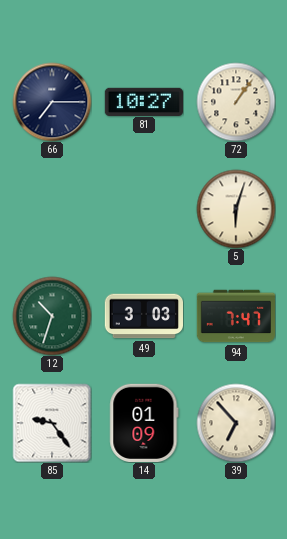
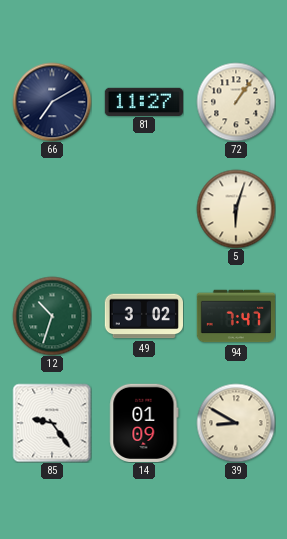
66: 7:15 -> 7:10
81: 10:27 -> 11:27
49: 3:03 -> 3:02
39: 6:53 -> 8:50
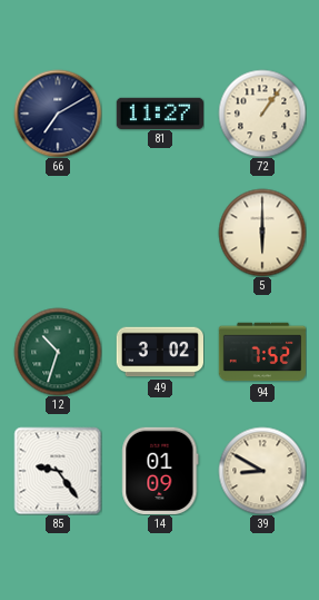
5: 6:03 -> 6:00
94: 7:47 -> 7:52
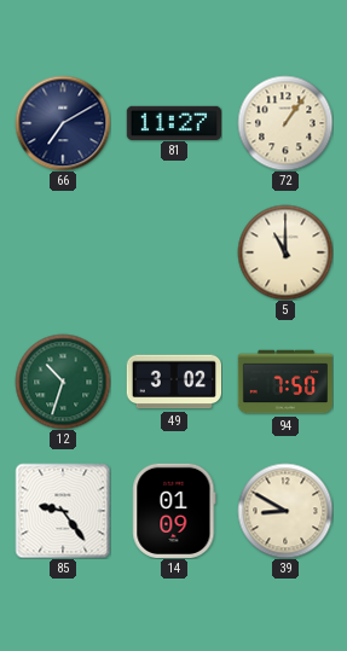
5: 6:00 -> 11:00
94: 7:52 -> 7:50
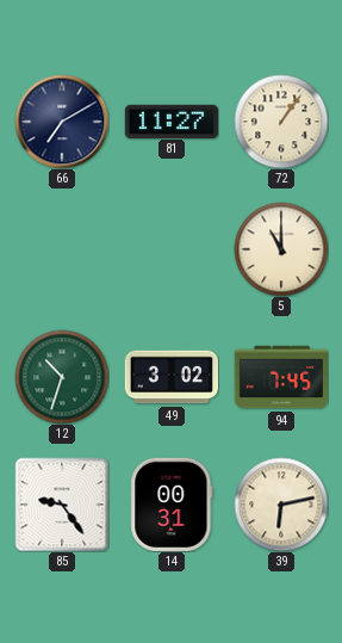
94: 7:50 -> 7:45
14: 01:09 -> 00:31
39: 8:50 -> 6:13
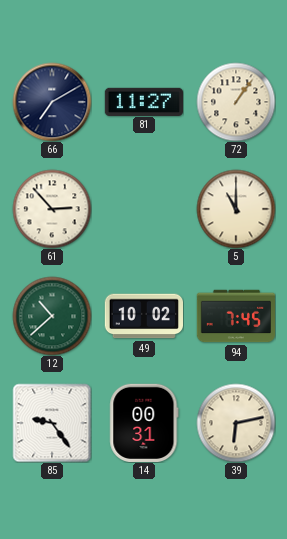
61: none -> 2:53
12: 10:33 -> 10:38
49: 3:02 -> 10:02
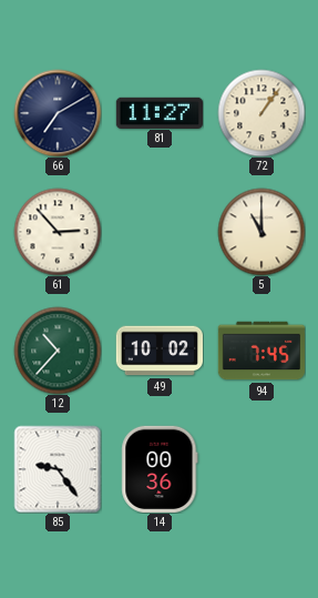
12: 10:38 -> 10:37
14: 00:31 -> 00:36
39: 6:13 -> none
